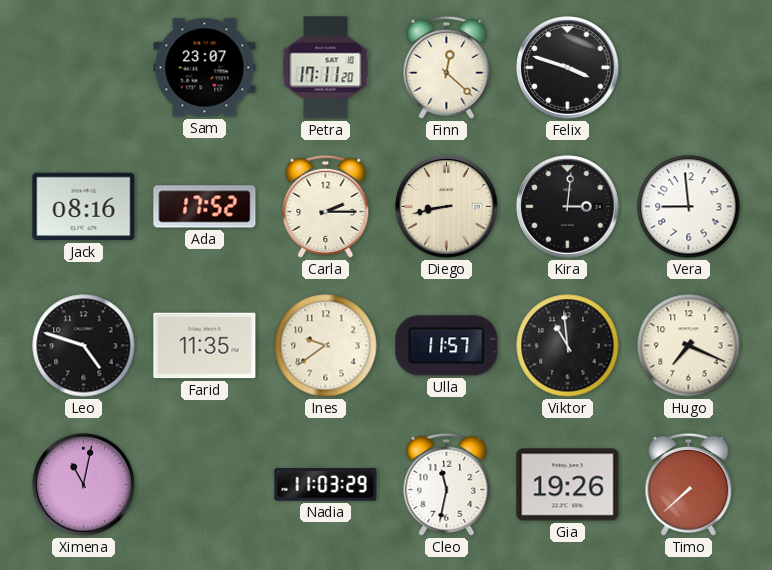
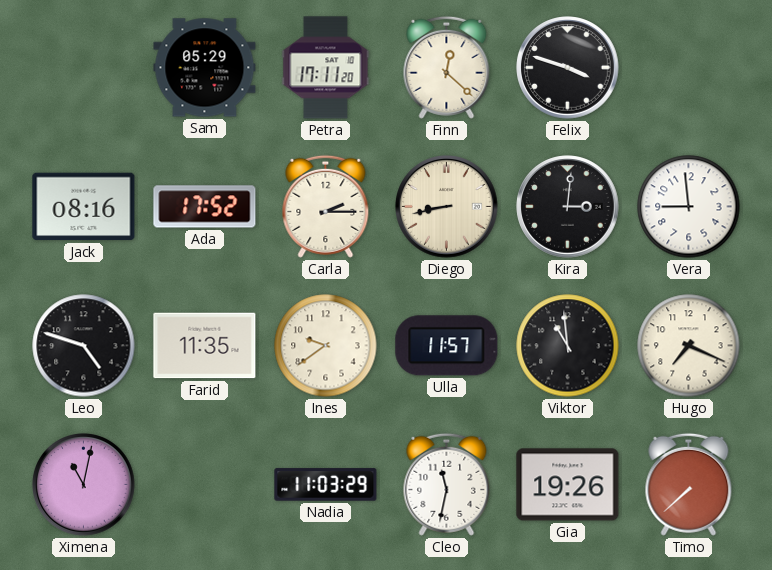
Sam: 23:07 -> 05:29
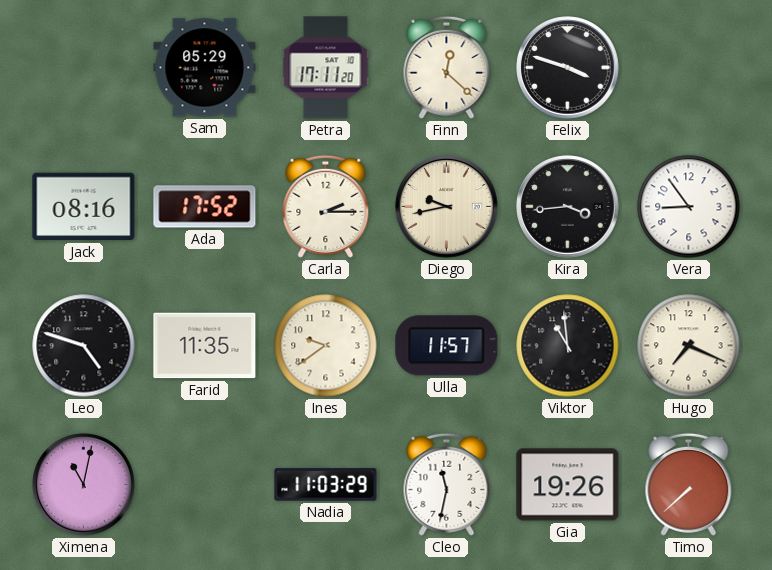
Diego: 8:43 -> 9:43
Kira: 3:01 -> 3:44
Vera: 8:59 -> 8:54
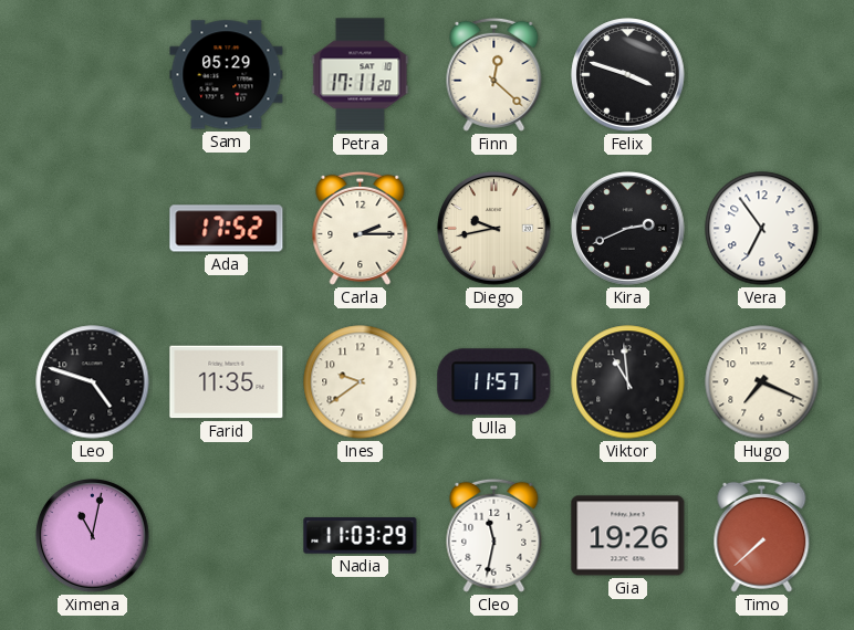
Jack: 08:16 -> none
Kira: 3:44 -> 2:41
Vera: 8:54 -> 6:54
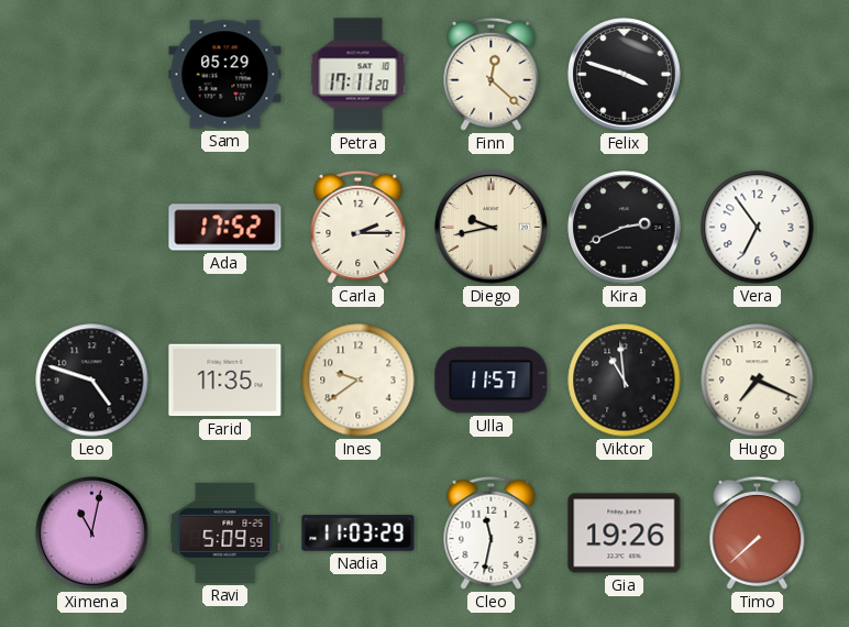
Ravi: none -> 5:09
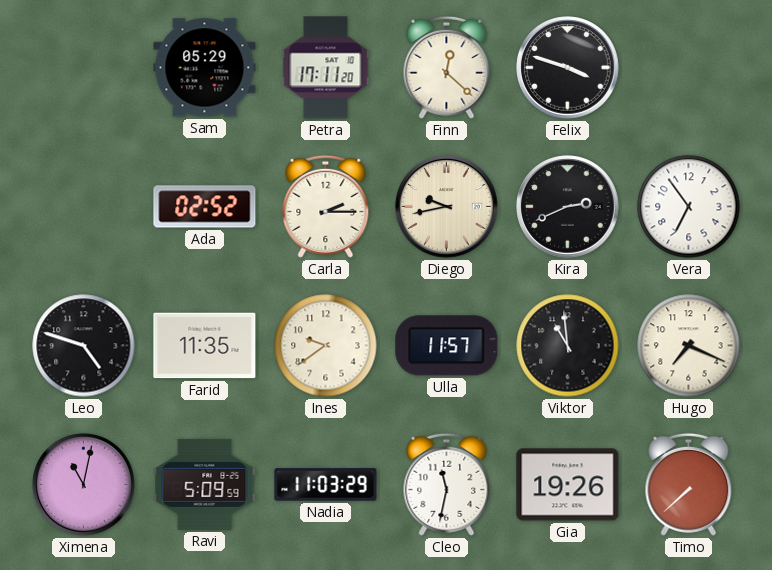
Ada: 17:52 -> 02:52
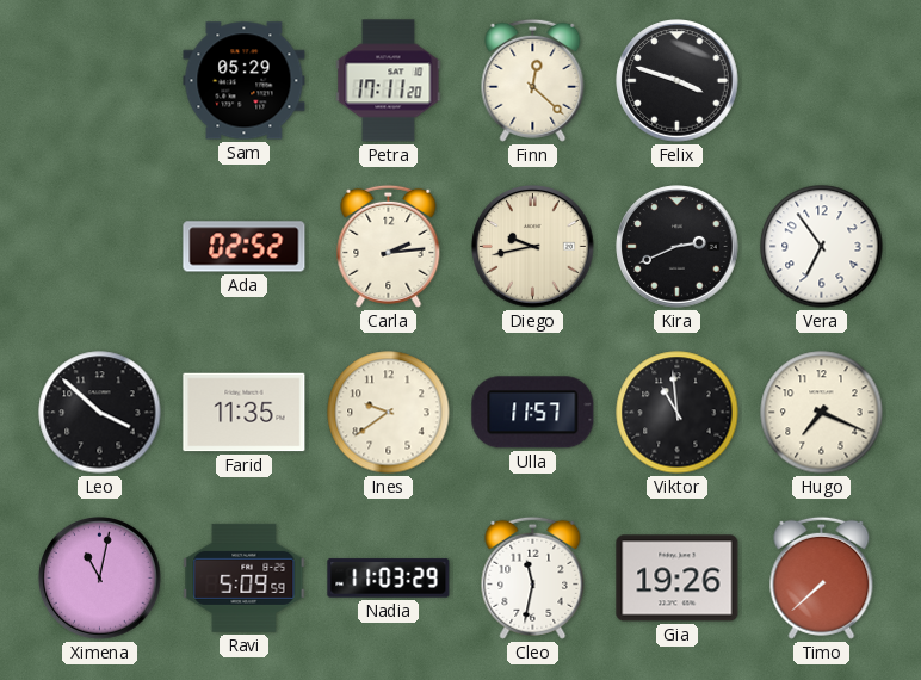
Carla: 2:15 -> 2:14
Leo: 4:48 -> 3:52
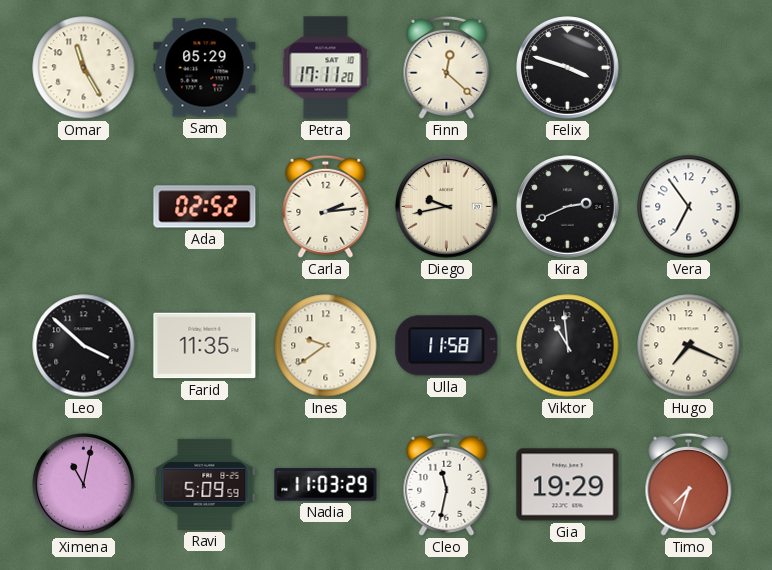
Omar: none -> 11:25
Ulla: 11:57 -> 11:58
Gia: 19:26 -> 19:29
Timo: 7:38 -> 7:33
